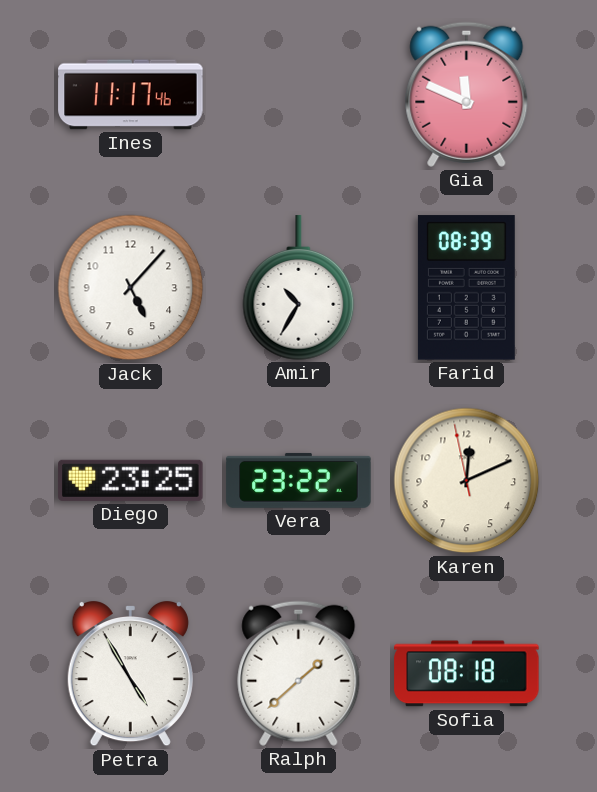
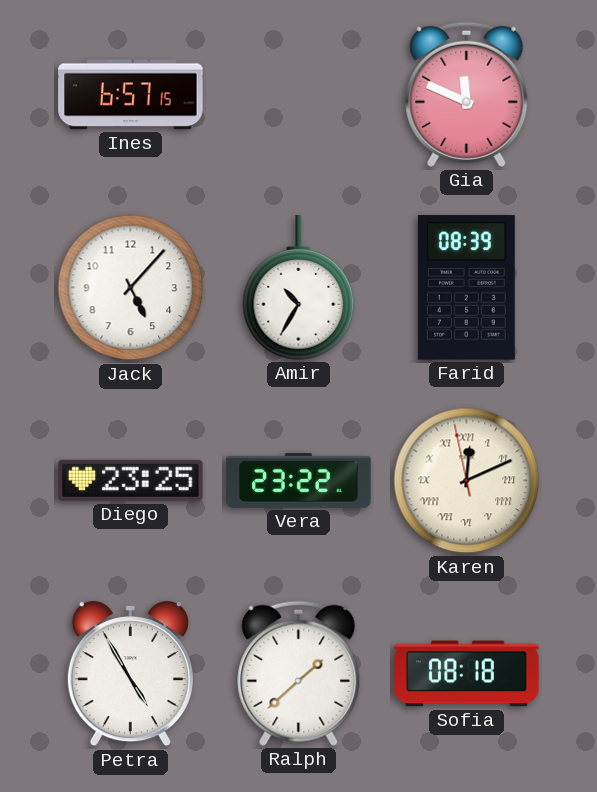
Ines: 11:17 -> 6:57
Karen numerals: Arabic -> Roman
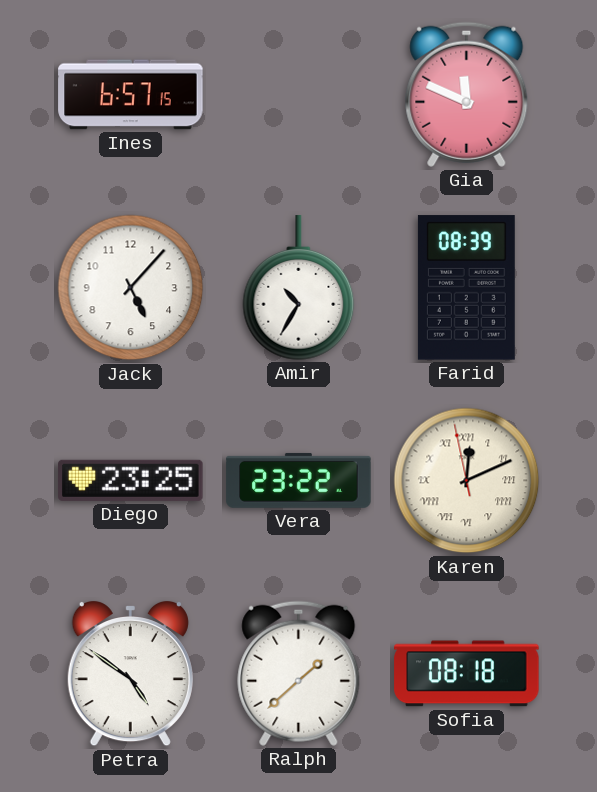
Petra: 4:55 -> 4:51
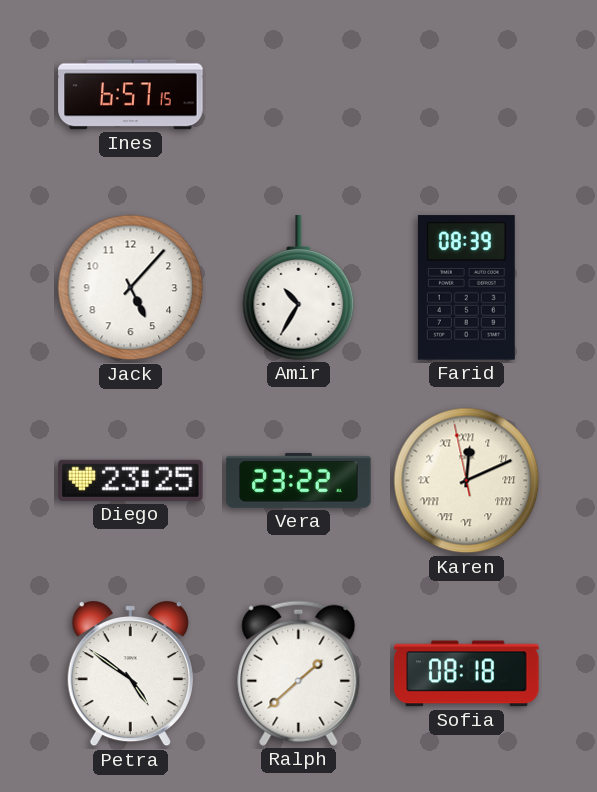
Gia: 11:49 -> none
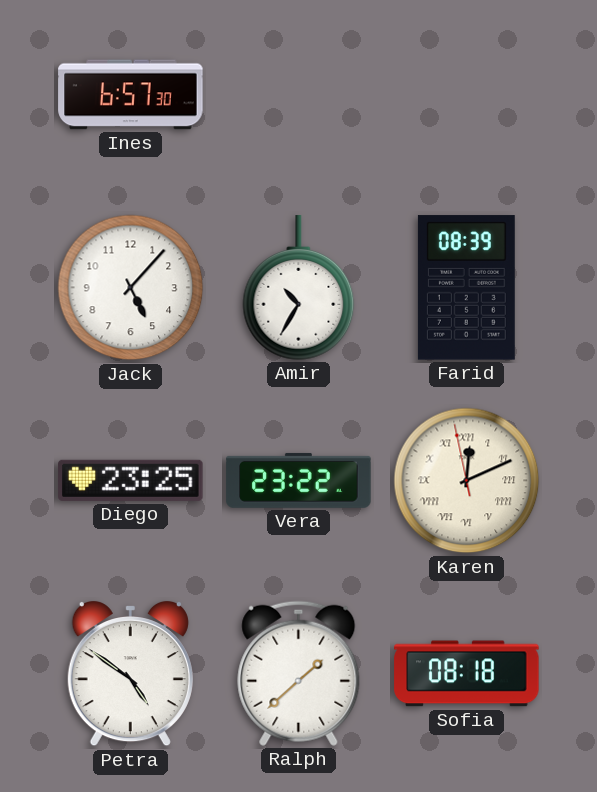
Ines: 6:57:15 -> 6:57:30
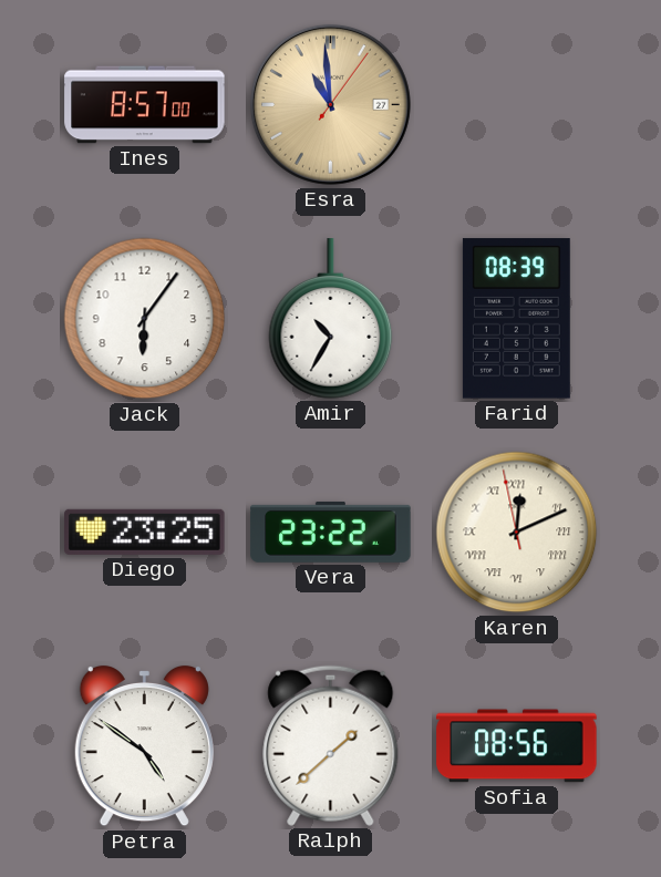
Ines: 6:57 -> 8:57
Esra: none -> 10:59
Jack: 5:07 -> 6:06
Sofia: 08:18 -> 08:56
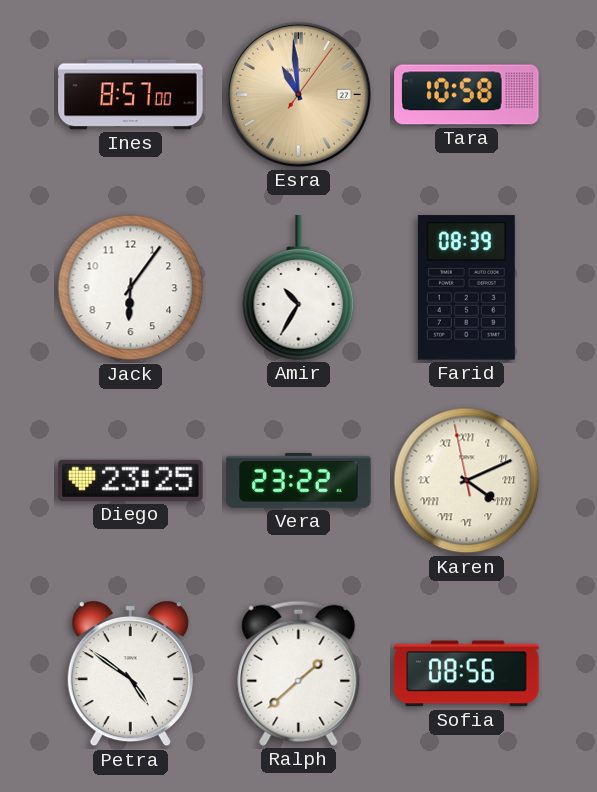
Tara: none -> 10:58
Karen: 12:10 -> 4:10
